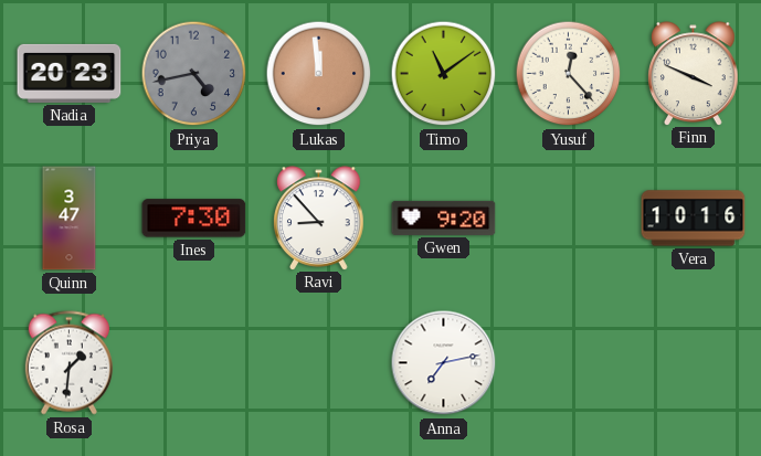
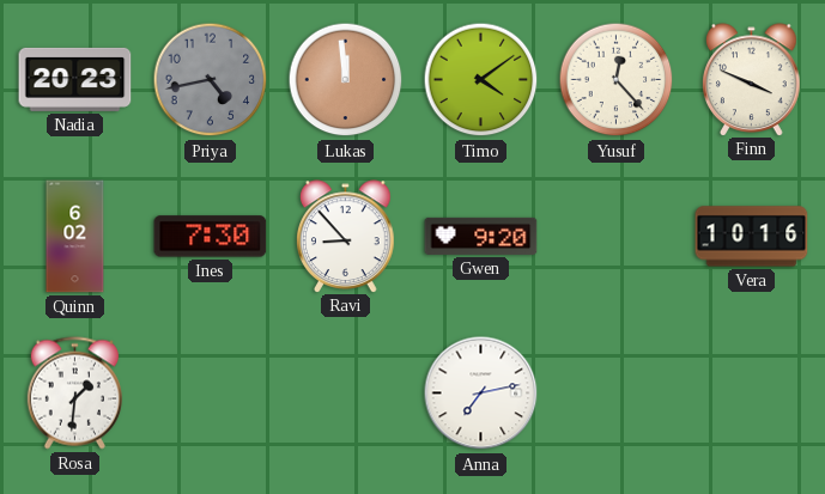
Timo: 11:09 -> 4:09
Quinn: 3:47 -> 6:02
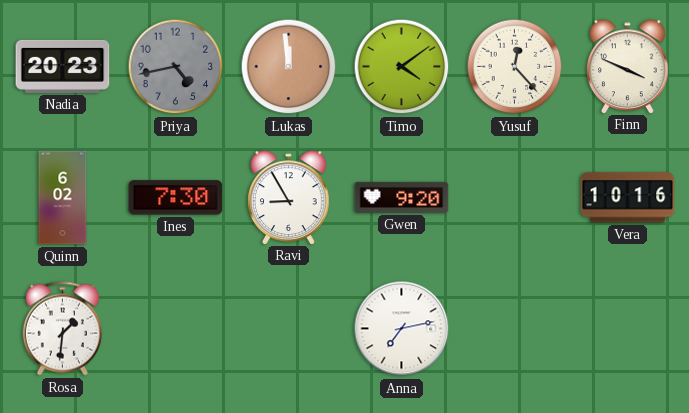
Ravi: 8:53 -> 8:55
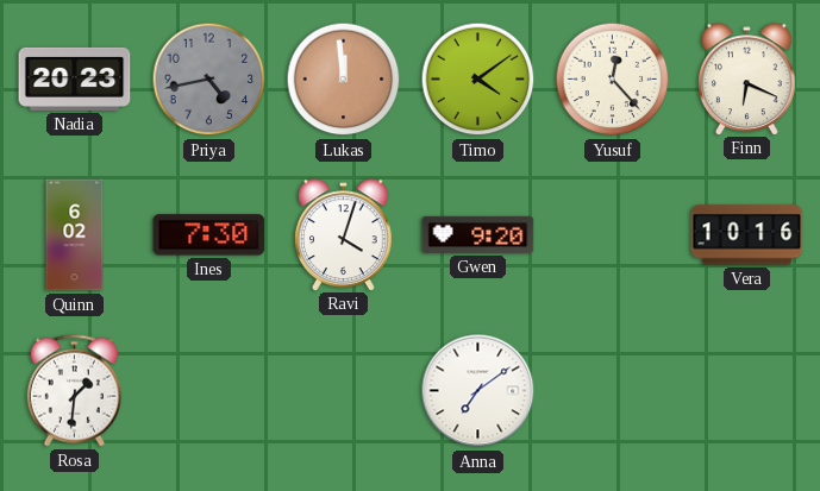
Finn: 3:49 -> 6:19
Ravi: 8:55 -> 4:03
Anna: 7:13 -> 7:09
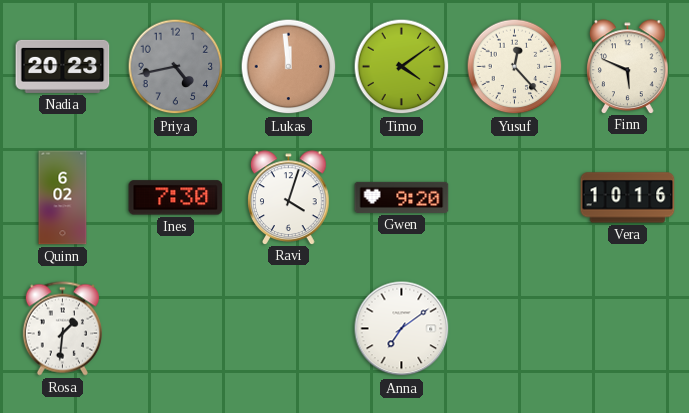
Finn: 6:19 -> 5:49
